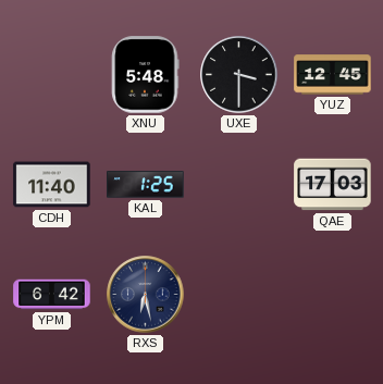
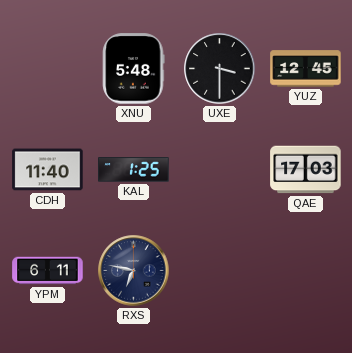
YPM: 6:42 -> 6:11
RXS: 6:28 -> 6:47
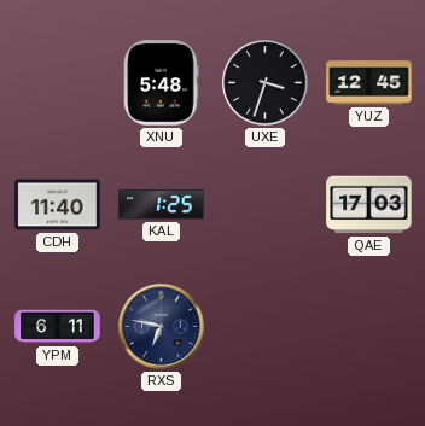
UXE: 3:30 -> 3:33
